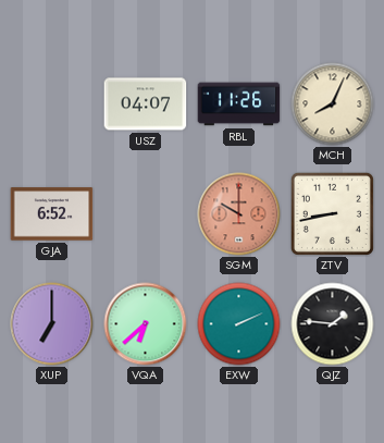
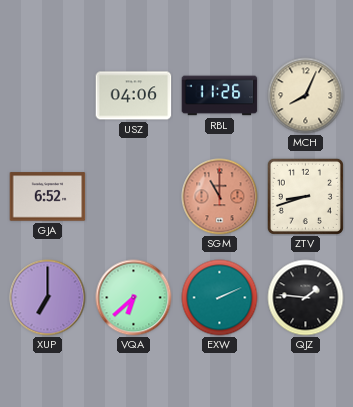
USZ: 04:07 -> 04:06
SGM: 10:00 -> 11:00
ZTV: 8:43 -> 8:42
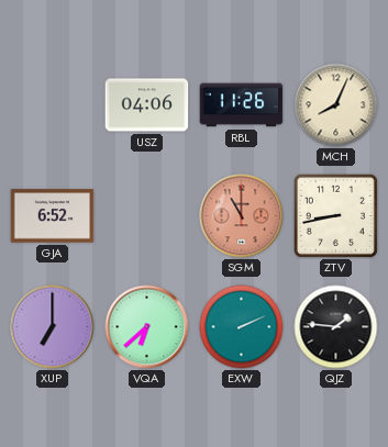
ZTV: 8:42 -> 8:43
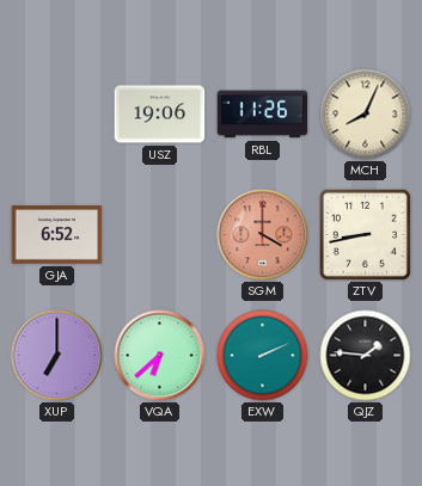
USZ: 04:06 -> 19:06
SGM: 11:00 -> 4:00
